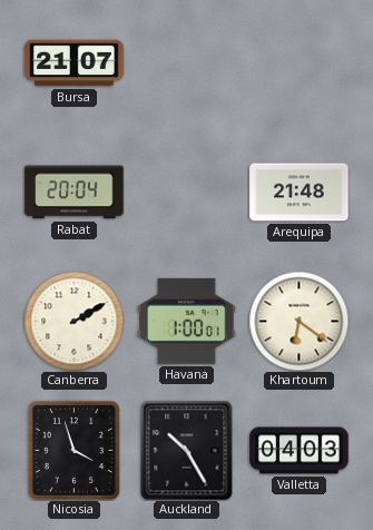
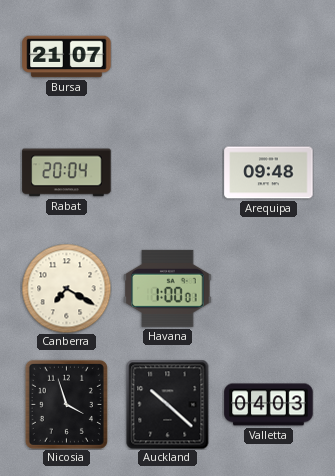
Arequipa: 21:48 -> 09:48
Canberra: 2:10 -> 7:20
Khartoum: 6:21 -> none
Auckland: 10:25 -> 10:22
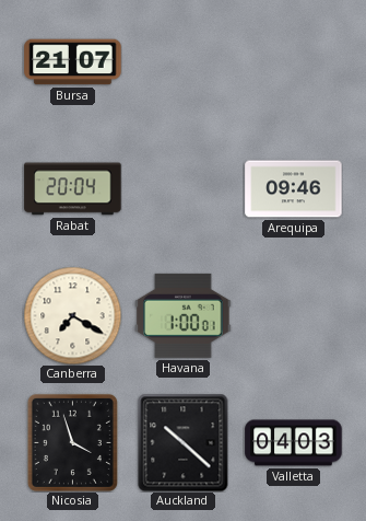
Arequipa: 09:48 -> 09:46
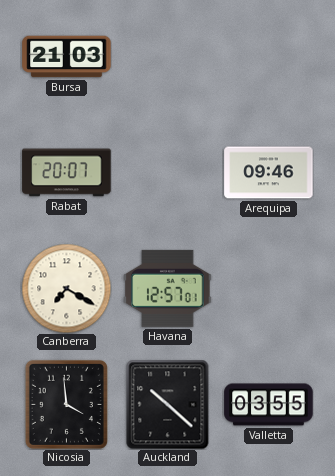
Bursa: 21:07 -> 21:03
Rabat: 20:04 -> 20:07
Havana: 1:00 -> 12:57
Nicosia: 3:57 -> 3:59
Valletta: 04:03 -> 03:55
